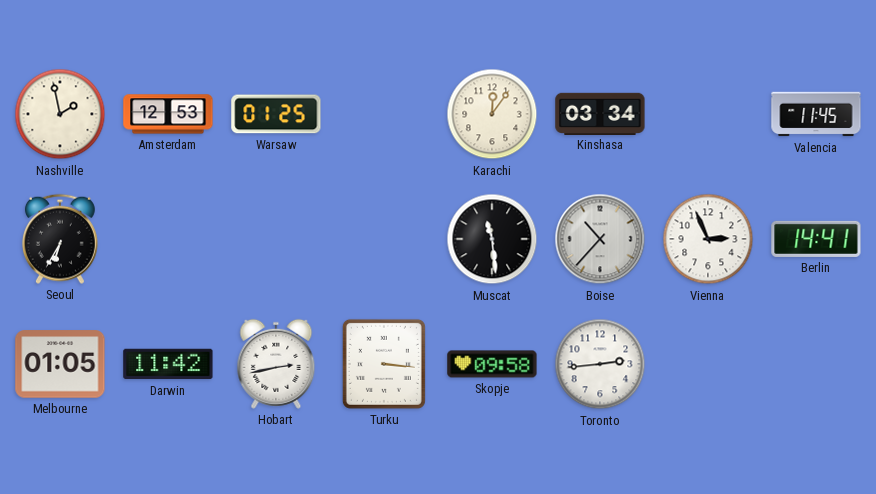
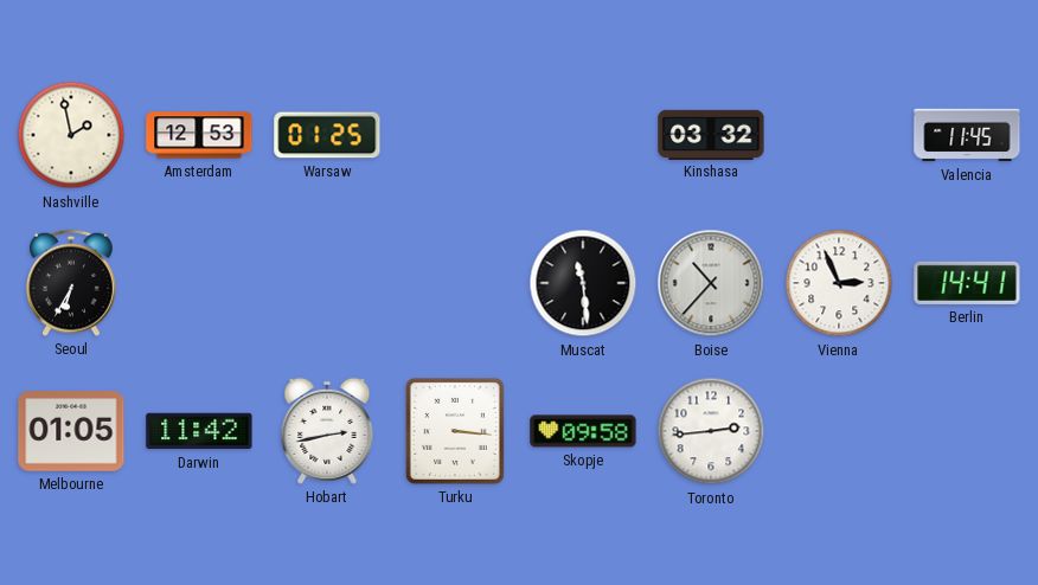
Karachi: 12:06 -> none
Kinshasa: 03:34 -> 03:32
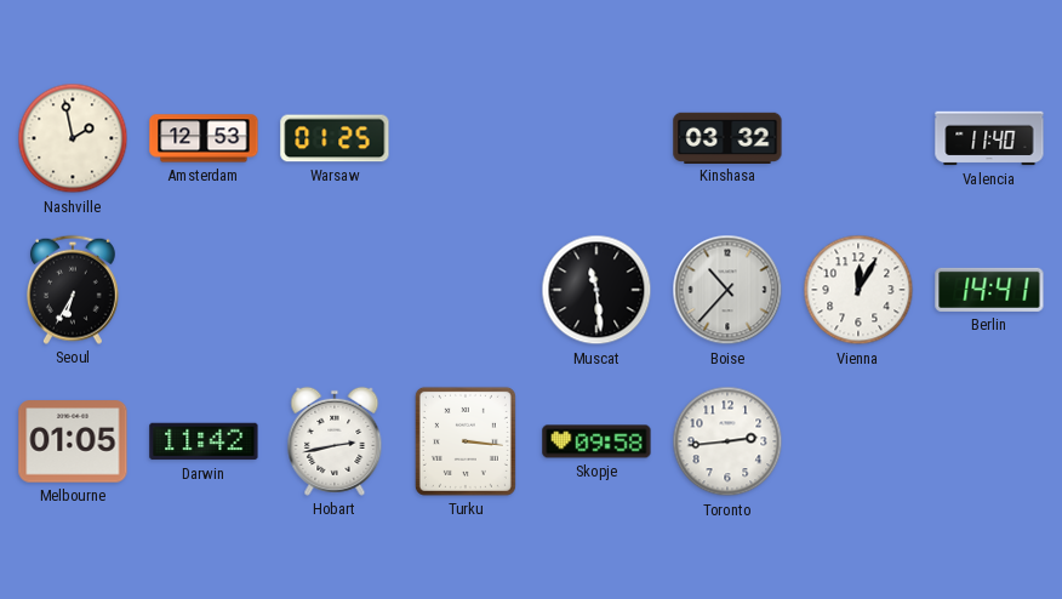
Valencia: 11:45 -> 11:40
Vienna: 2:56 -> 12:05
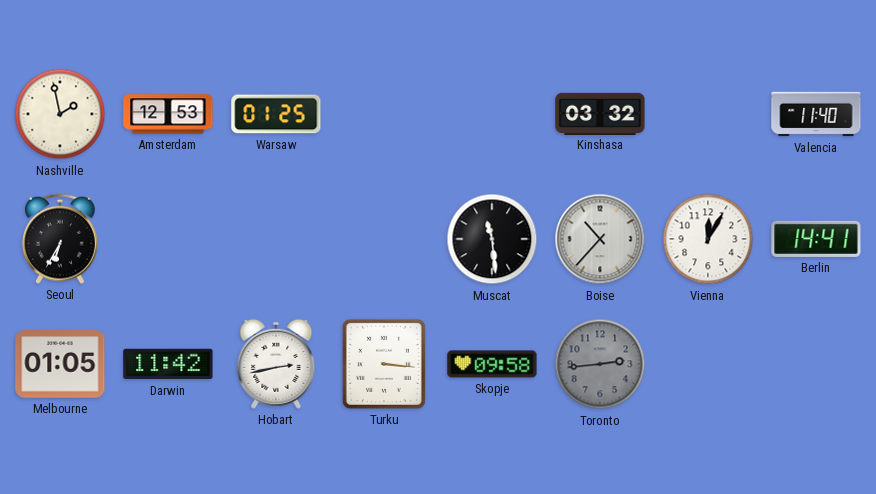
Toronto dial: white -> grey
